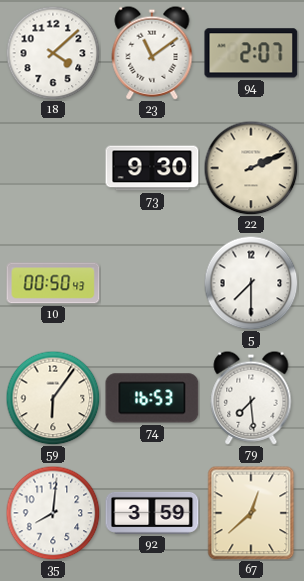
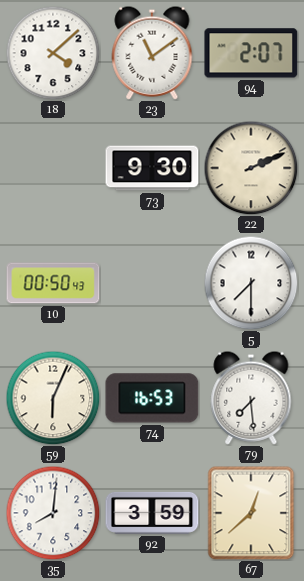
59: 6:06 -> 6:04
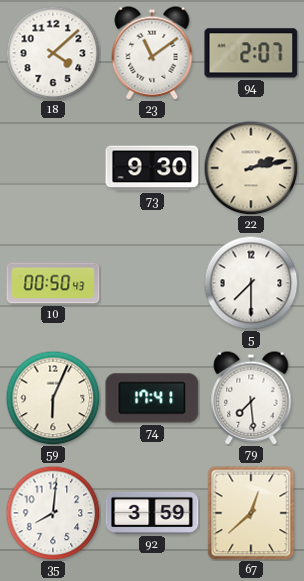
22: 2:11 -> 2:13
74: 16:53 -> 17:41
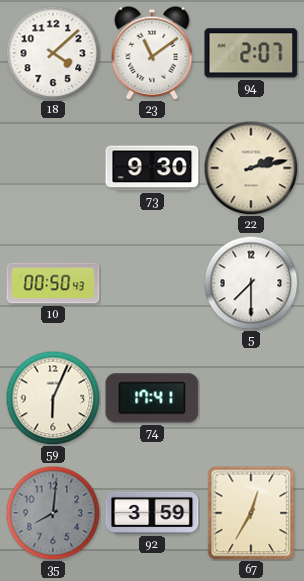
79: 7:29 -> none
35 dial: white -> grey
67: 12:38 -> 12:35
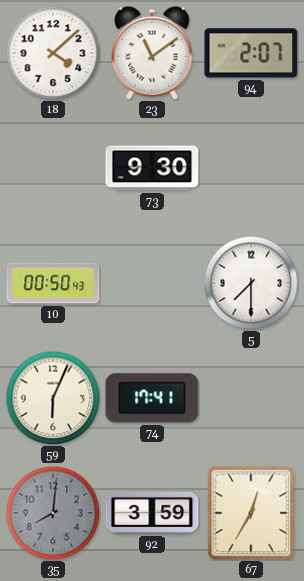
22: 2:13 -> none
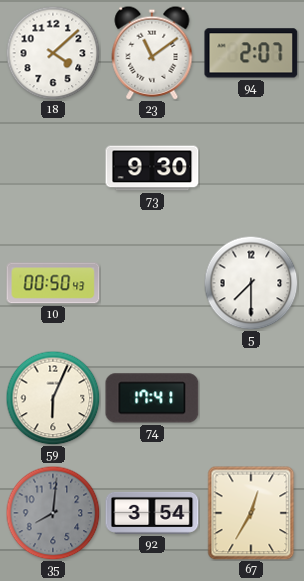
92: 3:59 -> 3:54
